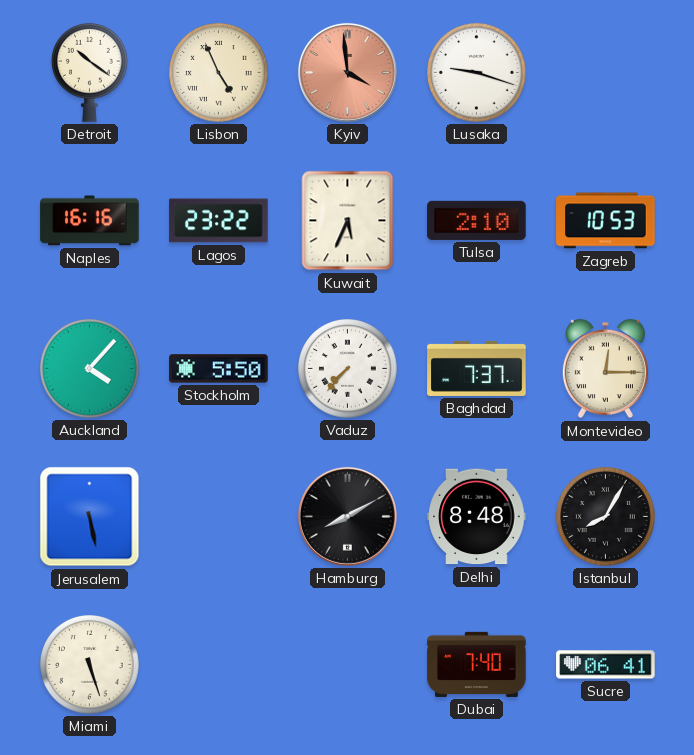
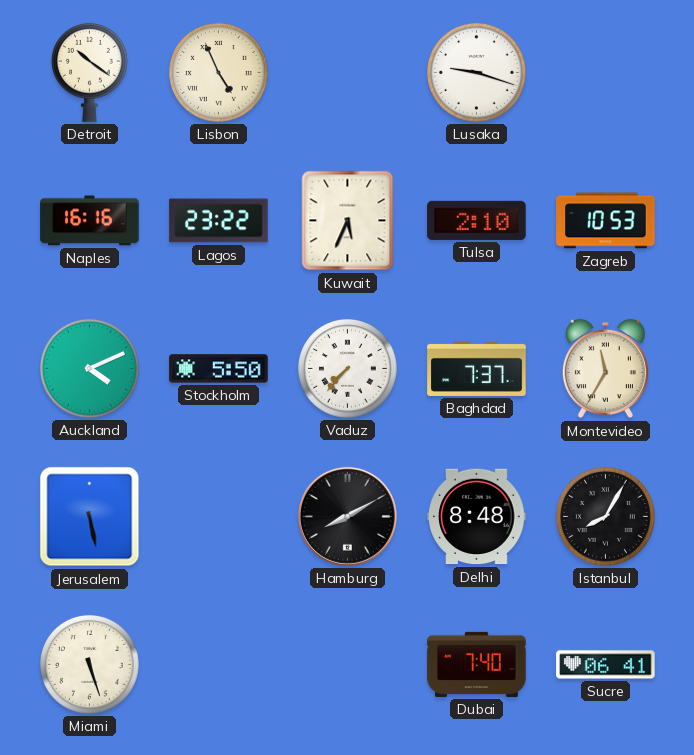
Kyiv: 3:59 -> none
Auckland: 4:07 -> 4:11
Montevideo: 12:15 -> 11:35
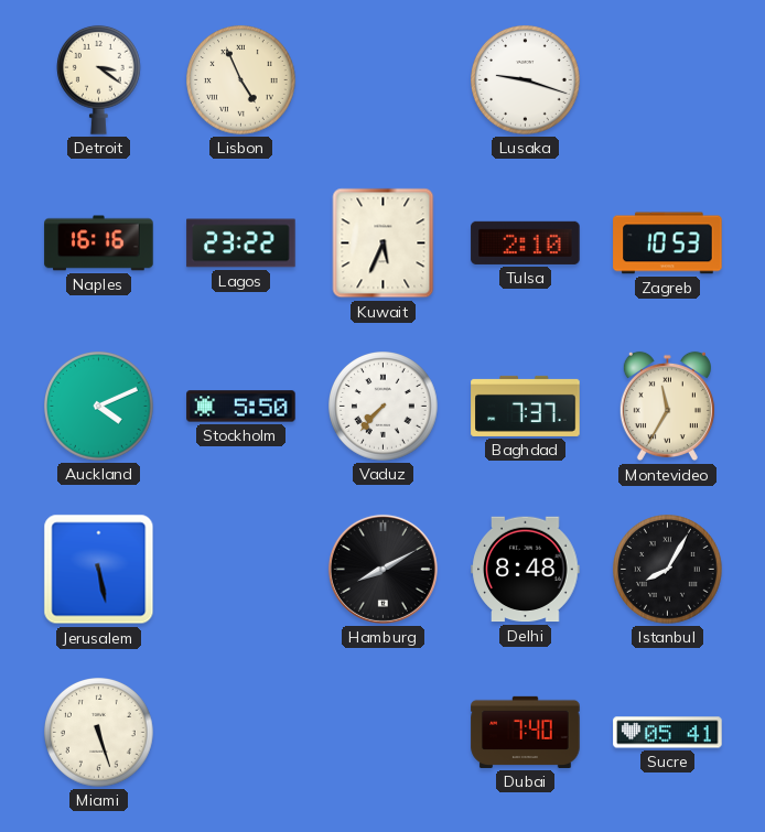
Detroit: 10:21 -> 3:21
Sucre: 06:41 -> 05:41
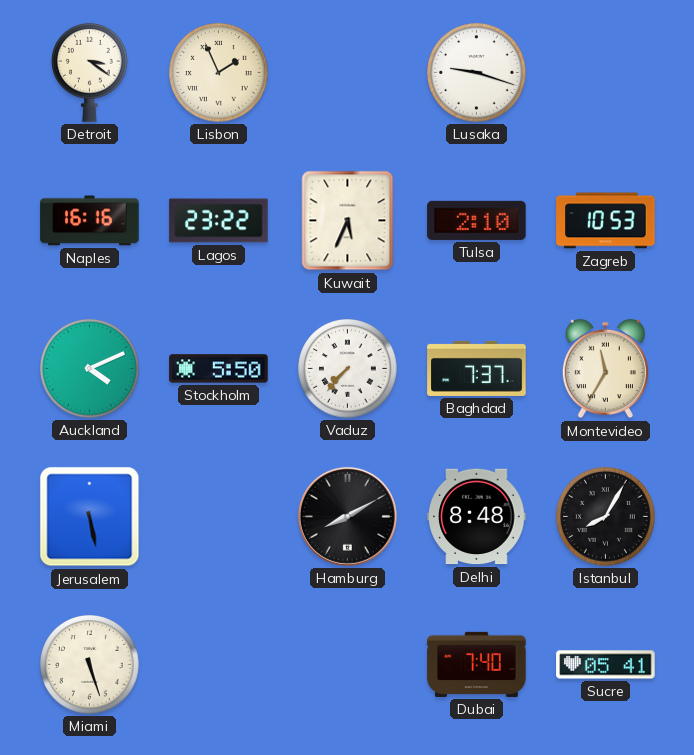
Lisbon: 4:56 -> 1:56
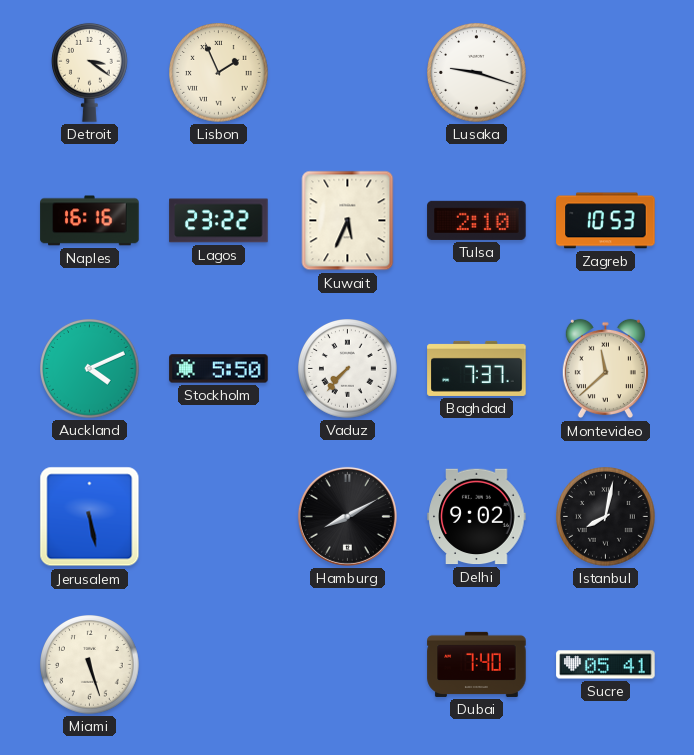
Montevideo: 11:35 -> 11:38
Delhi: 8:48 -> 9:02
Istanbul: 8:05 -> 8:02
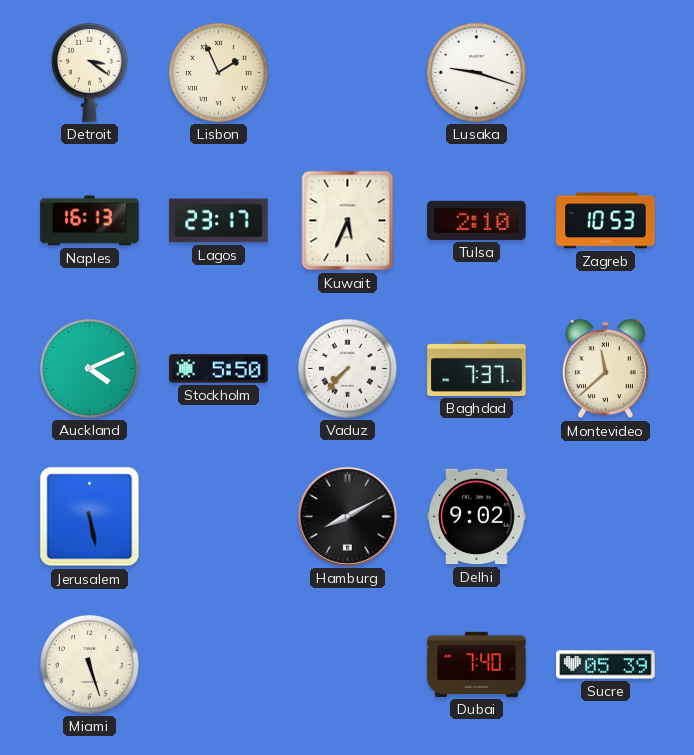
Naples: 16:16 -> 16:13
Lagos: 23:22 -> 23:17
Istanbul: 8:02 -> none
Sucre: 05:41 -> 05:39
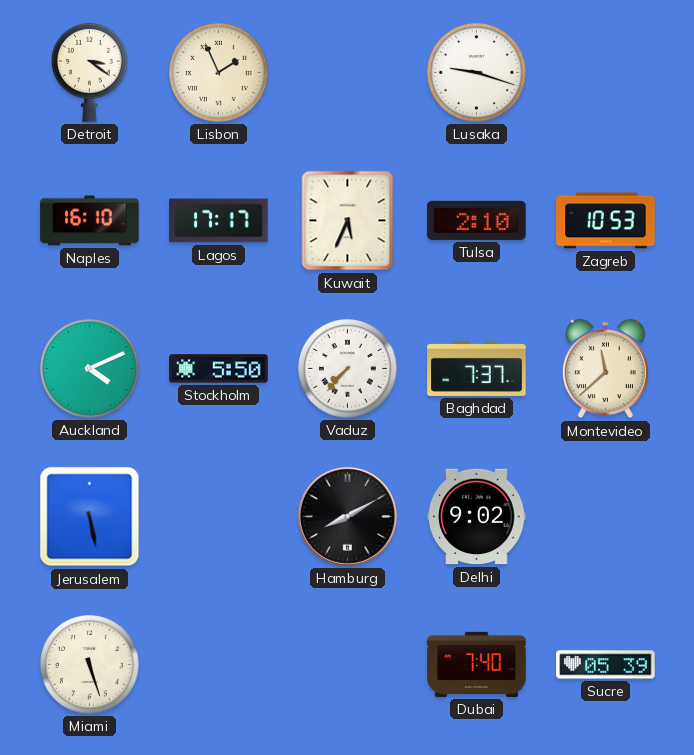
Naples: 16:13 -> 16:10
Lagos: 23:17 -> 17:17
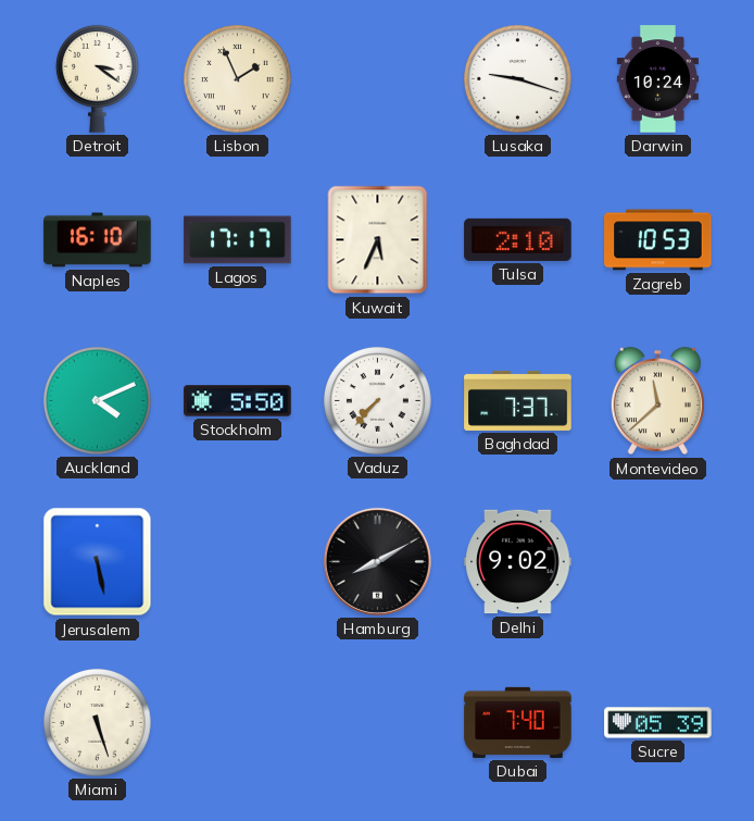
Darwin: none -> 10:24
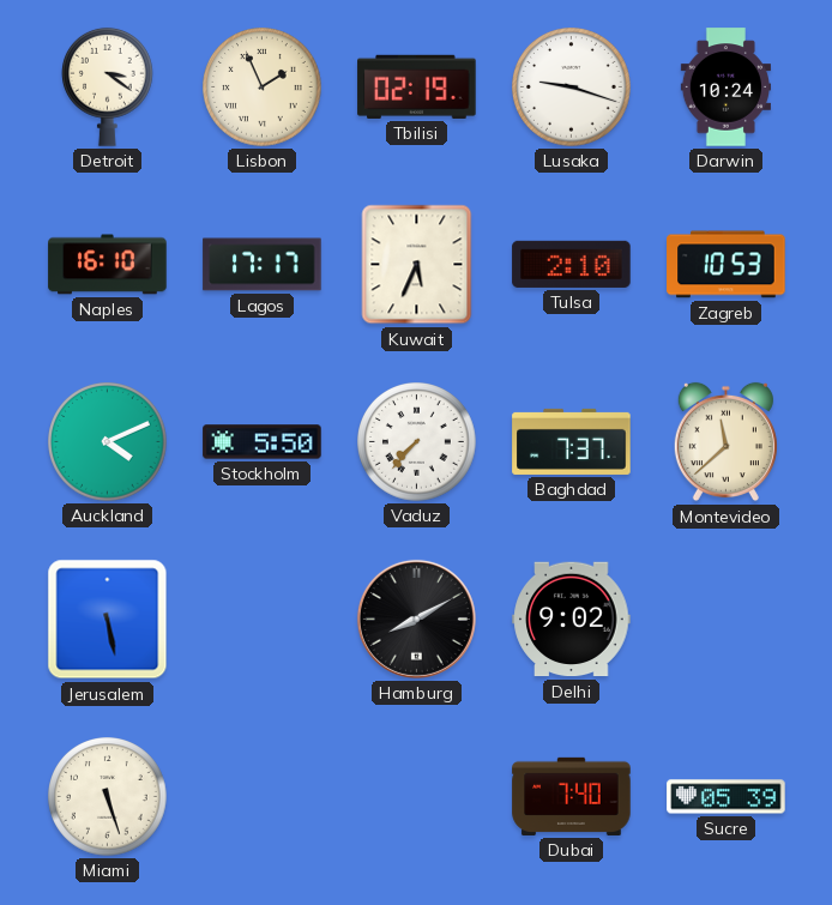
Tbilisi: none -> 02:19
